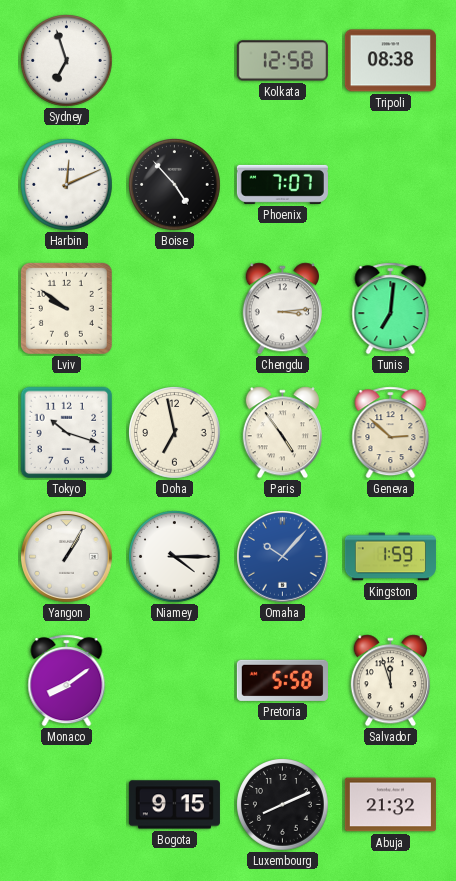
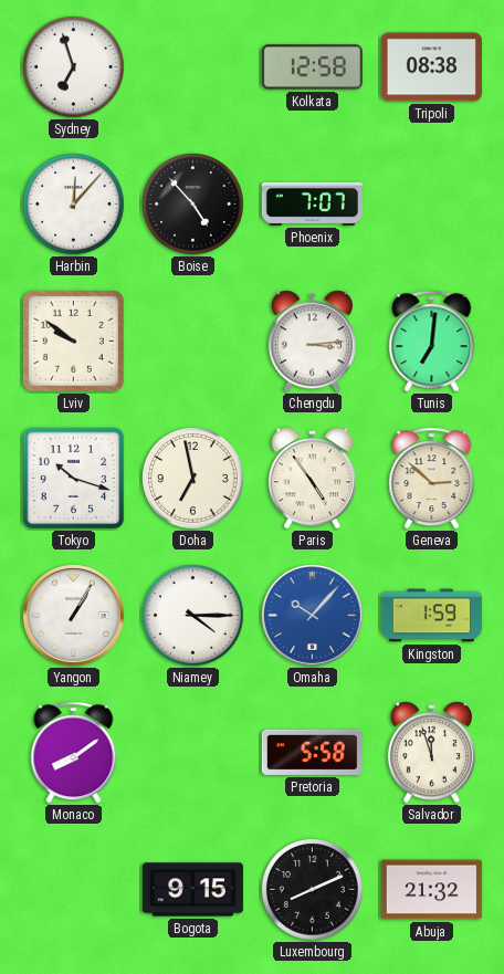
Harbin: 12:11 -> 12:07
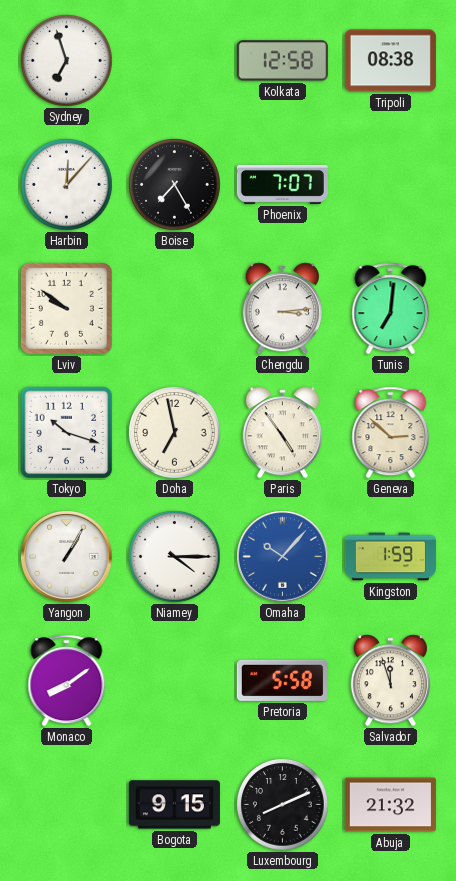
Boise: 4:53 -> 7:25
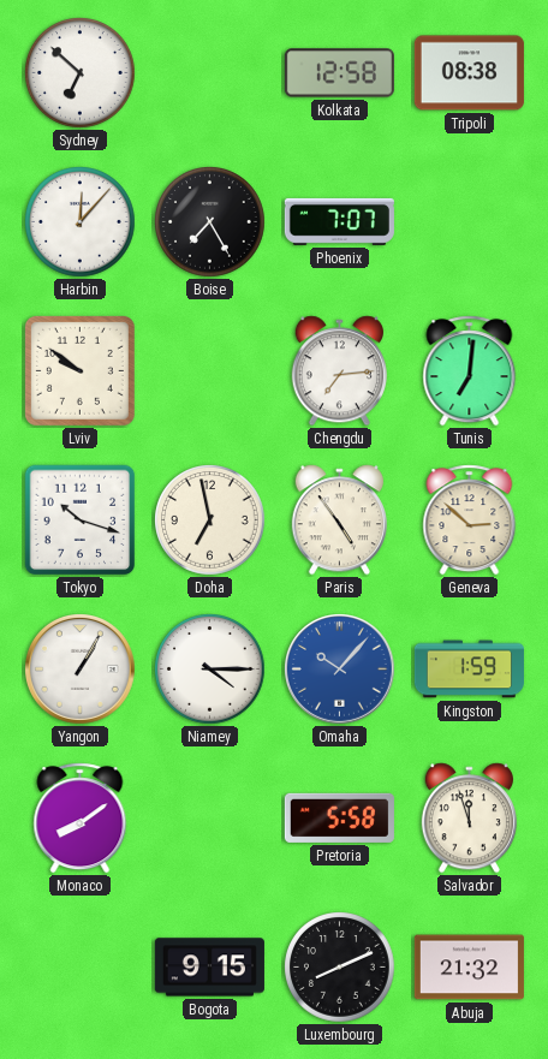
Sydney: 6:57 -> 6:52
Chengdu: 3:14 -> 7:14
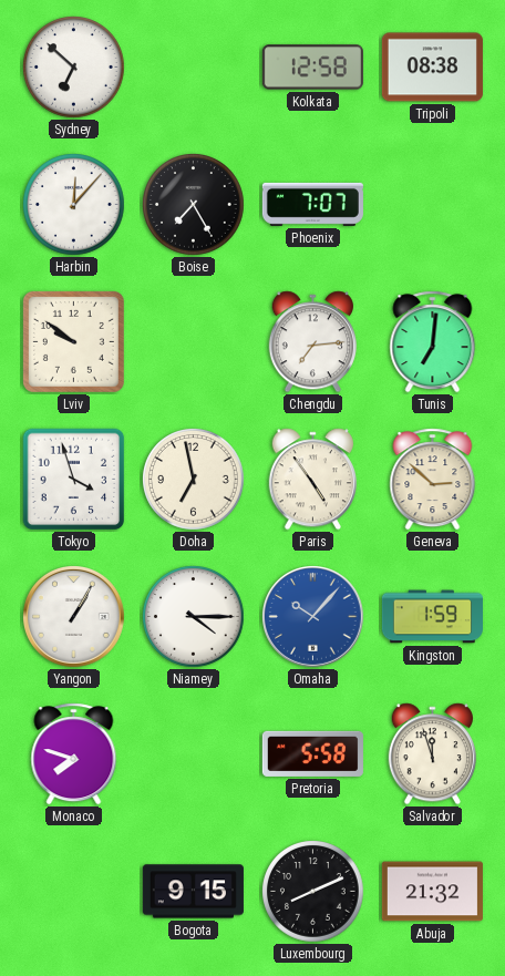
Tokyo: 10:18 -> 3:57
Monaco: 8:09 -> 7:48
